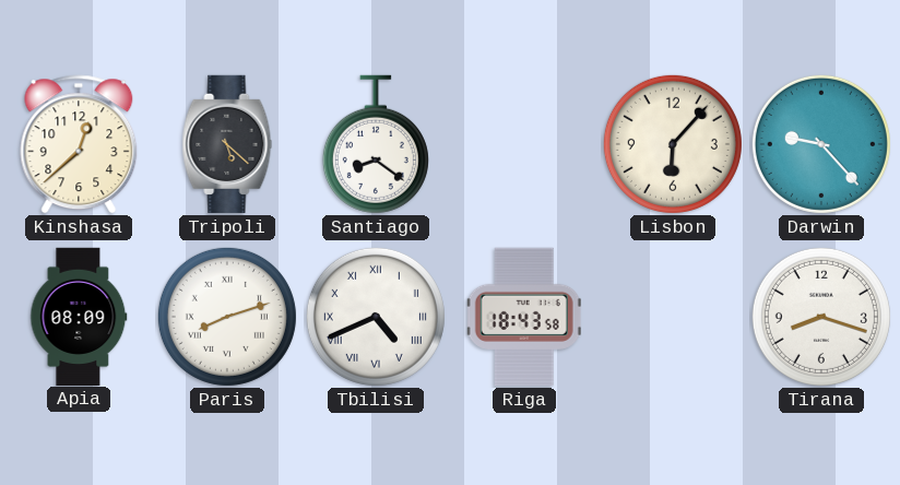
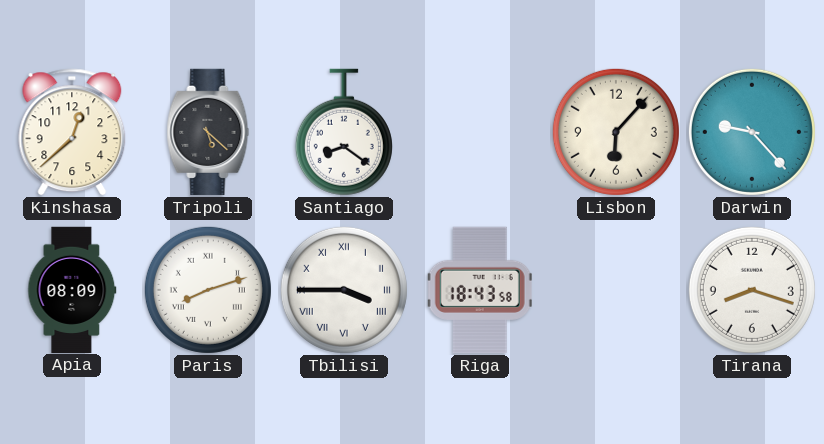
Tbilisi: 4:41 -> 3:45
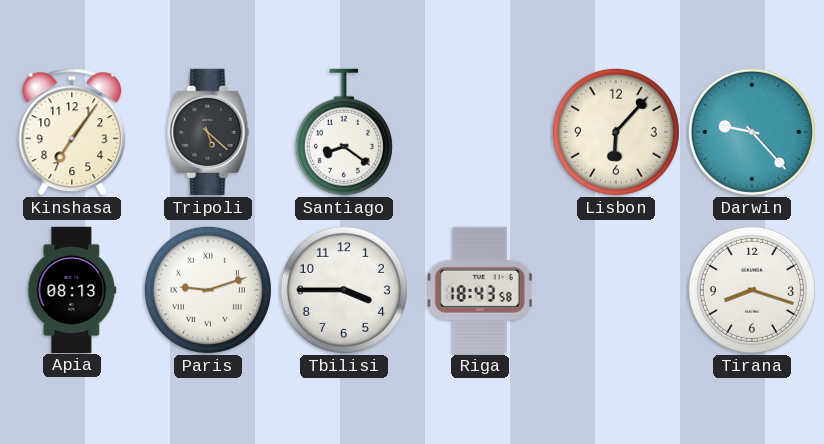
Kinshasa: 12:38 -> 7:06
Apia: 08:09 -> 08:13
Paris: 8:12 -> 9:12
Tbilisi numerals: Roman -> Arabic
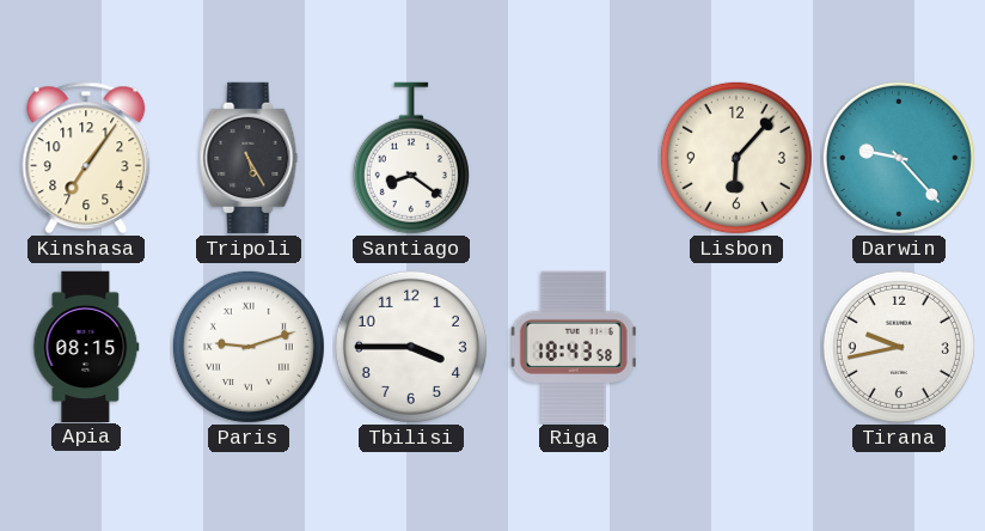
Tripoli: 5:22 -> 5:25
Apia: 08:13 -> 08:15
Tirana: 8:18 -> 9:43
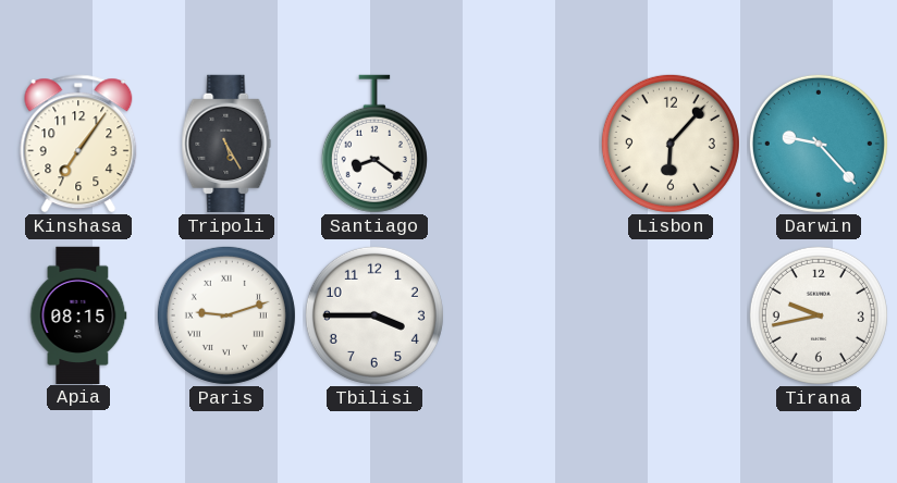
Riga: 18:43 -> none
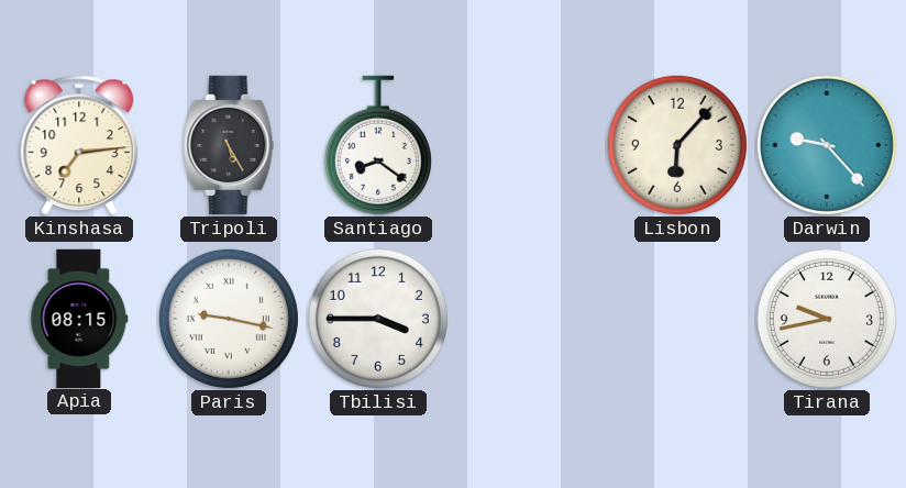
Kinshasa: 7:06 -> 7:14
Paris: 9:12 -> 9:17
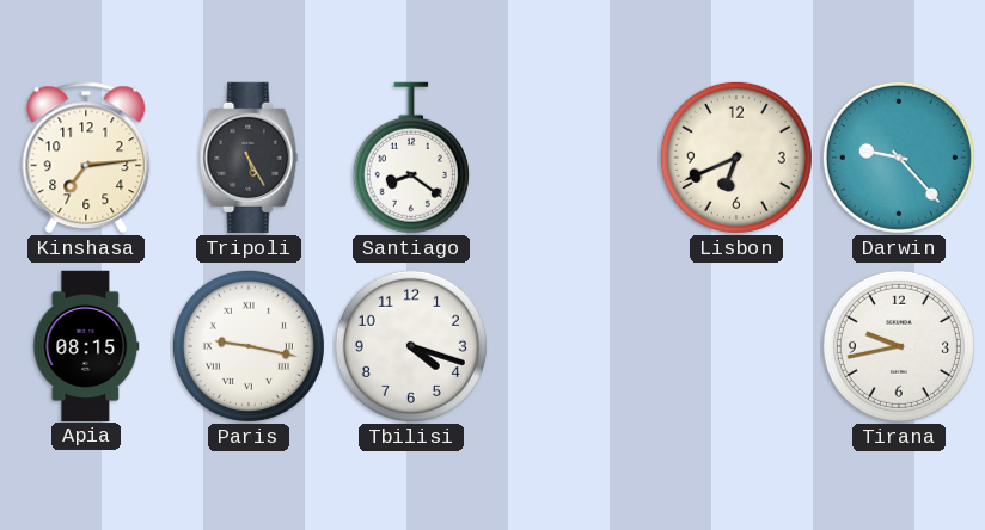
Lisbon: 6:07 -> 6:41
Tbilisi: 3:45 -> 4:18
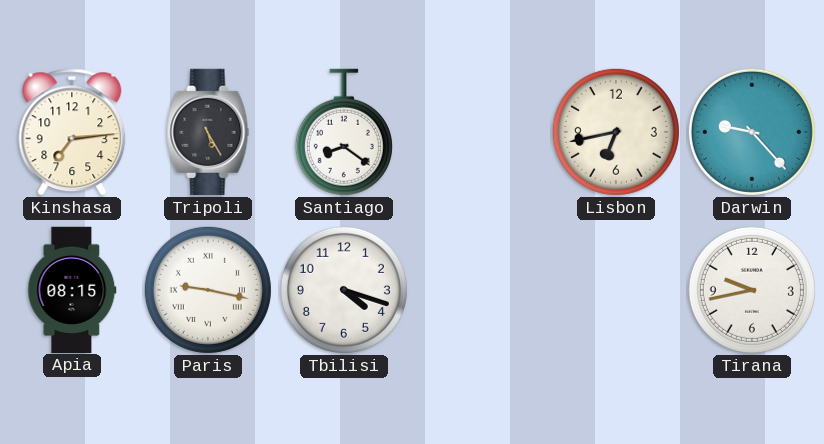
Lisbon: 6:41 -> 6:43
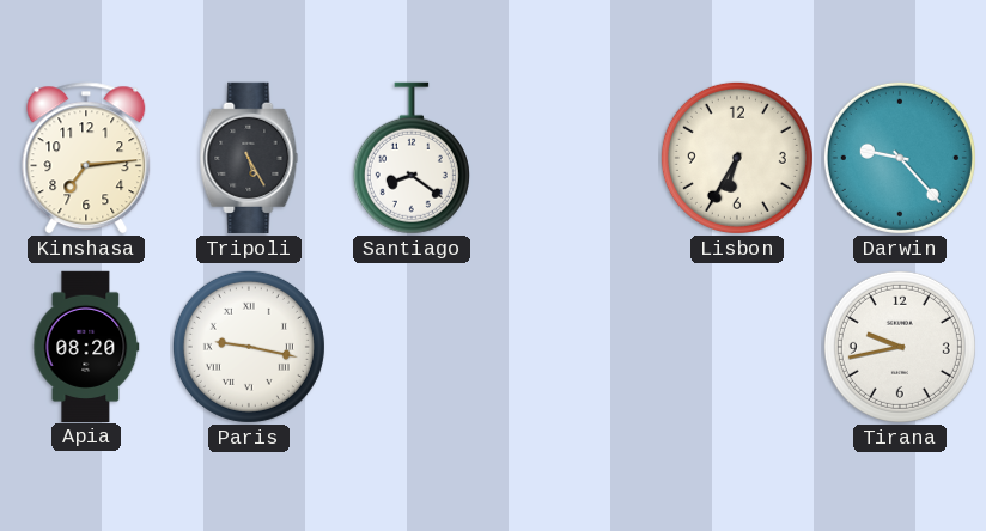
Lisbon: 6:43 -> 6:35
Apia: 08:15 -> 08:20
Tbilisi: 4:18 -> none
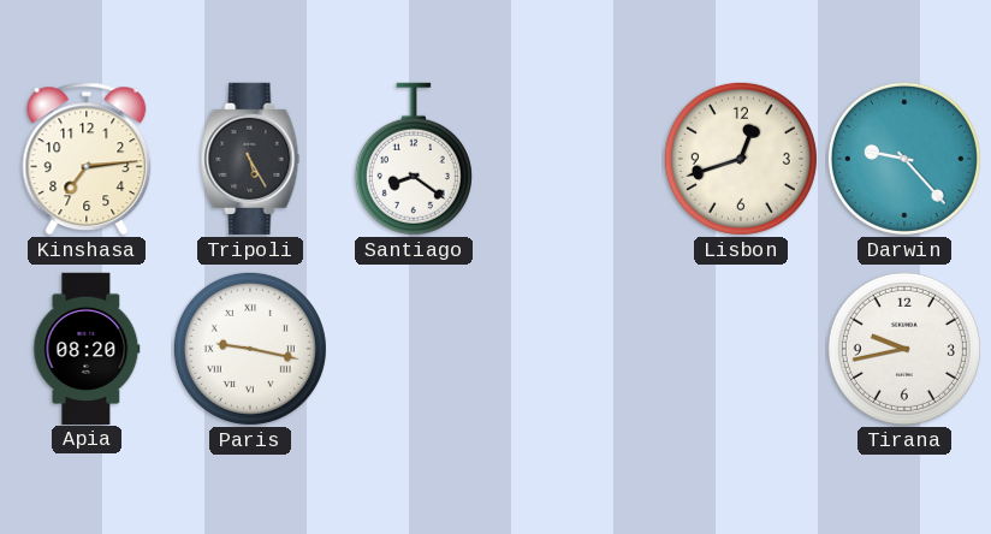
Lisbon: 6:35 -> 12:42
